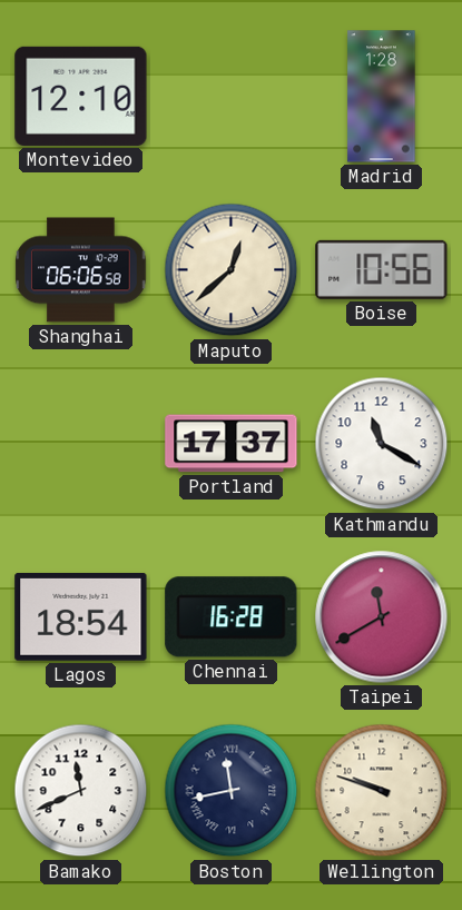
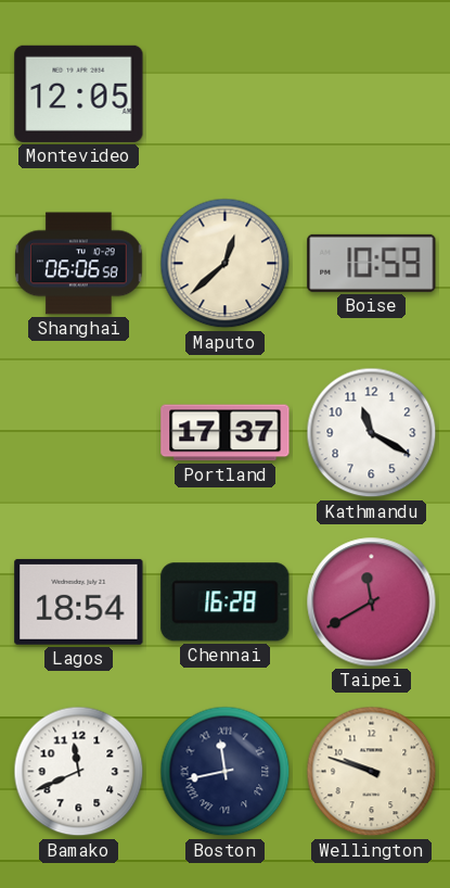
Montevideo: 12:10 -> 12:05
Madrid: 1:28 -> none
Boise: 10:56 -> 10:59
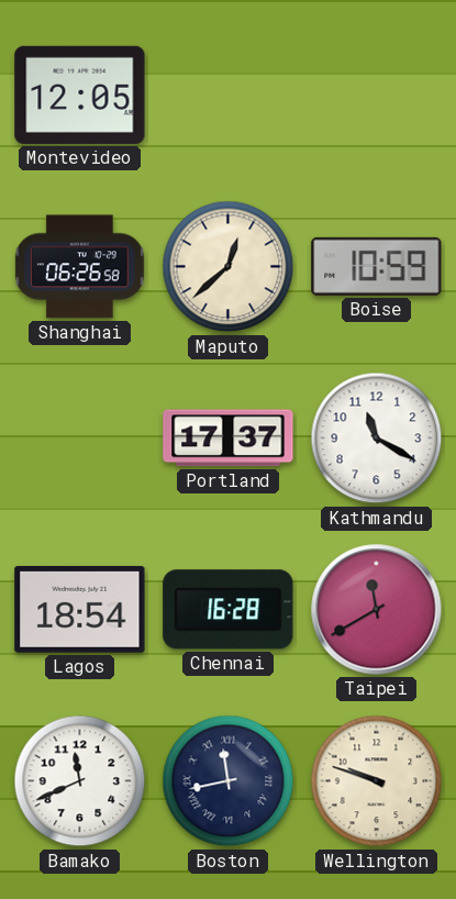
Shanghai: 06:06 -> 06:26
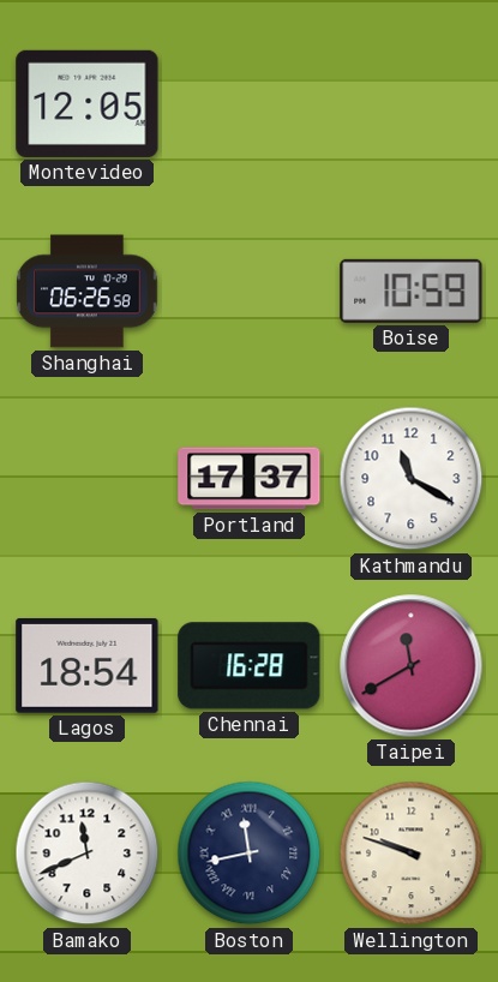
Maputo: 12:38 -> none
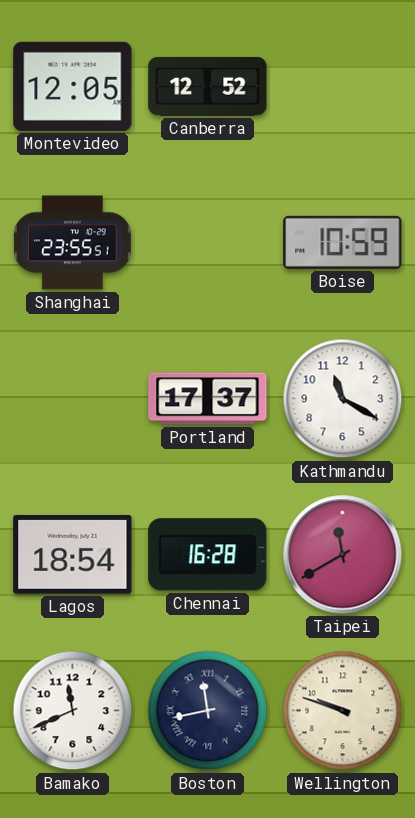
Canberra: none -> 12:52
Shanghai: 06:26 -> 23:55
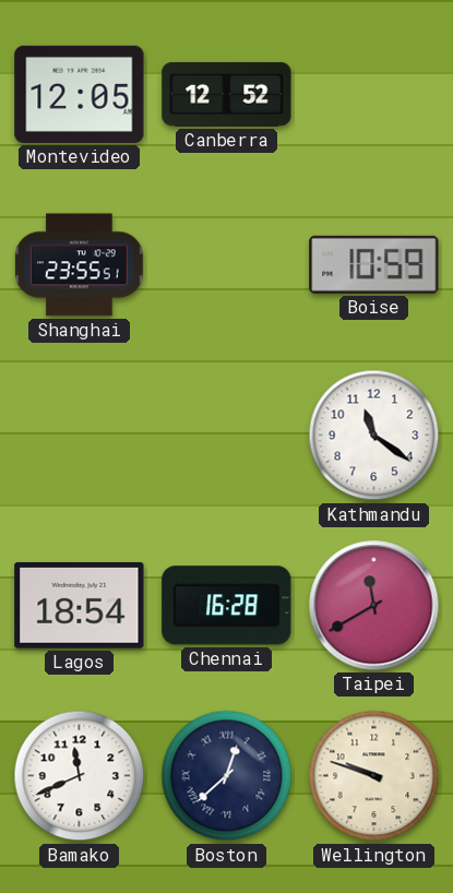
Portland: 17:37 -> none
Kathmandu: 11:20 -> 11:21
Boston: 11:43 -> 12:38
